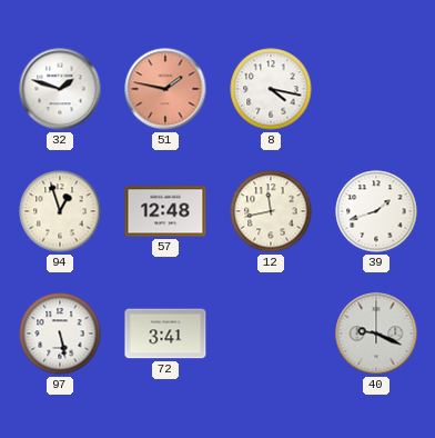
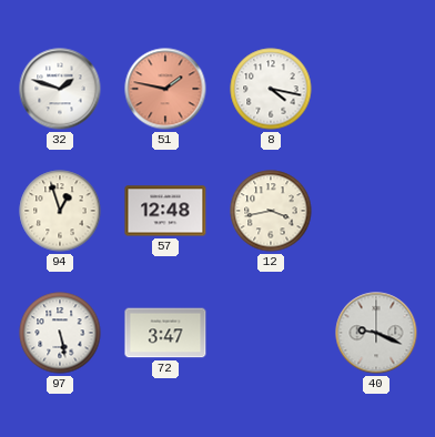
12: 11:43 -> 3:43
39: 1:42 -> none
72: 3:41 -> 3:47
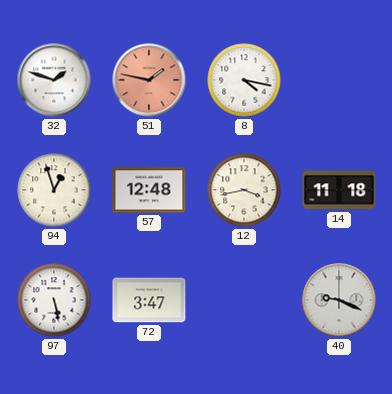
14: none -> 11:18
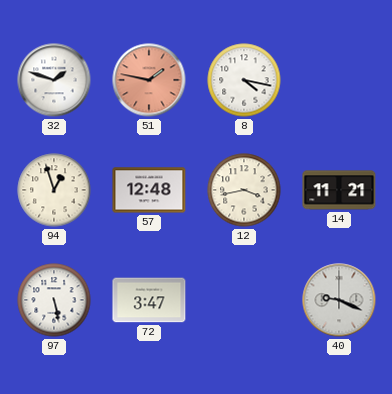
14: 11:18 -> 11:21
